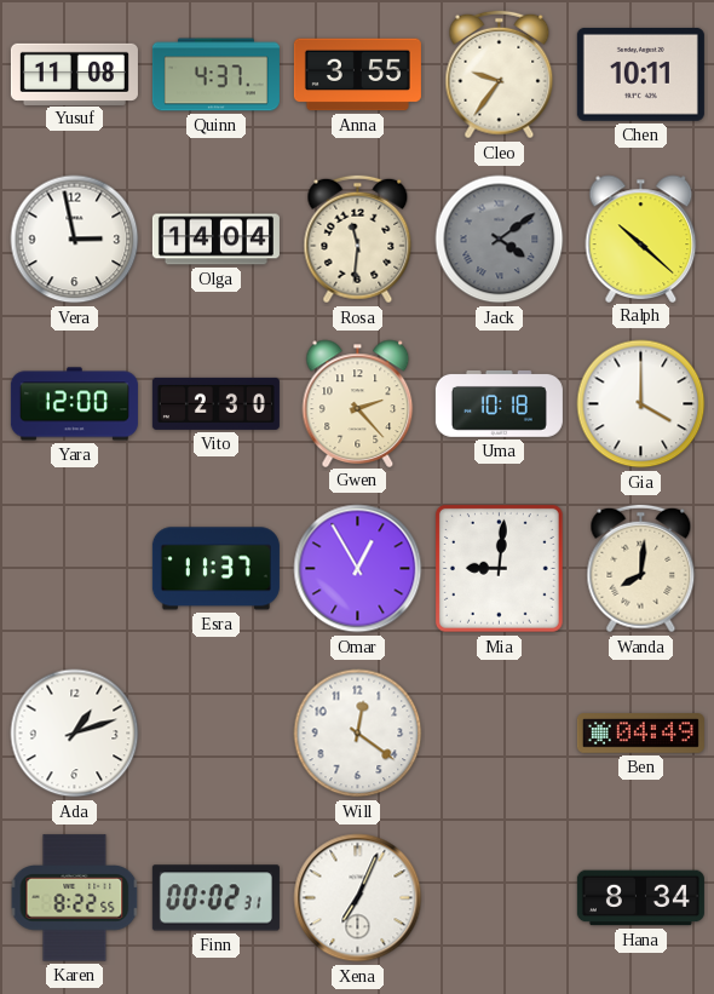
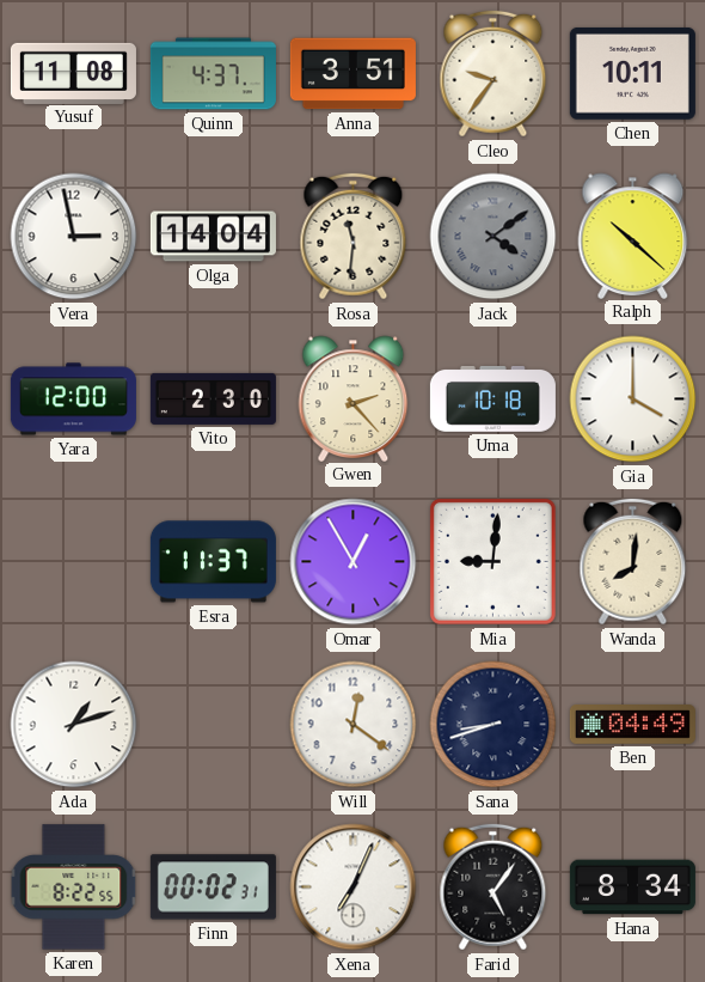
Anna: 3:55 -> 3:51
Sana: none -> 8:42
Farid: none -> 5:06
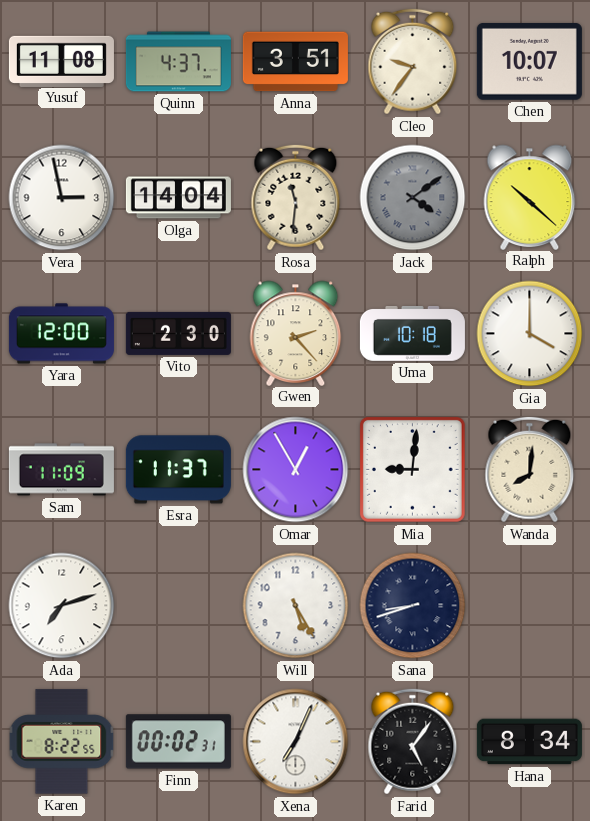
Chen: 10:11 -> 10:07
Sam: none -> 11:09
Ada: 1:12 -> 7:12
Will: 12:21 -> 5:25
Ben: 04:49 -> none
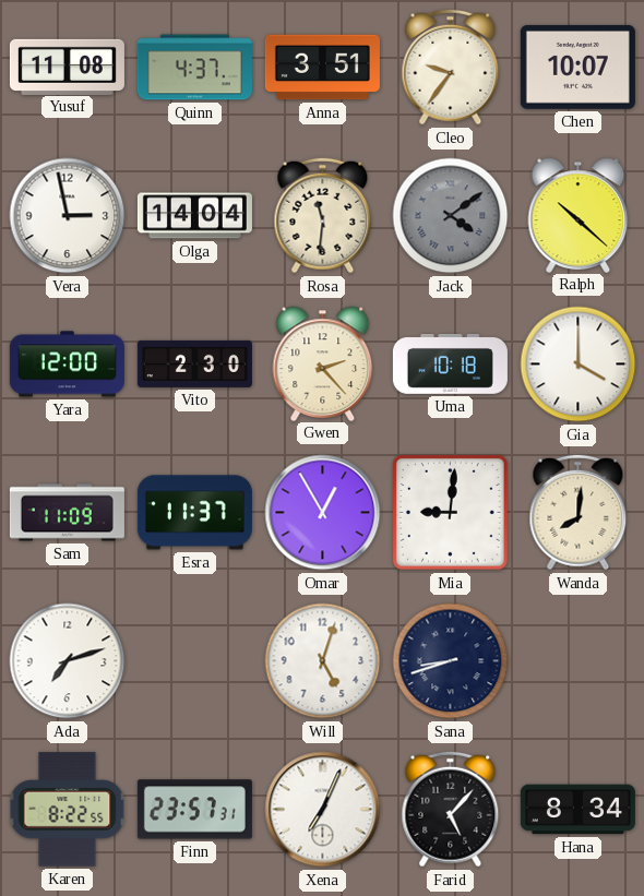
Will: 5:25 -> 5:03
Finn: 00:02 -> 23:57
Farid: 5:06 -> 5:07
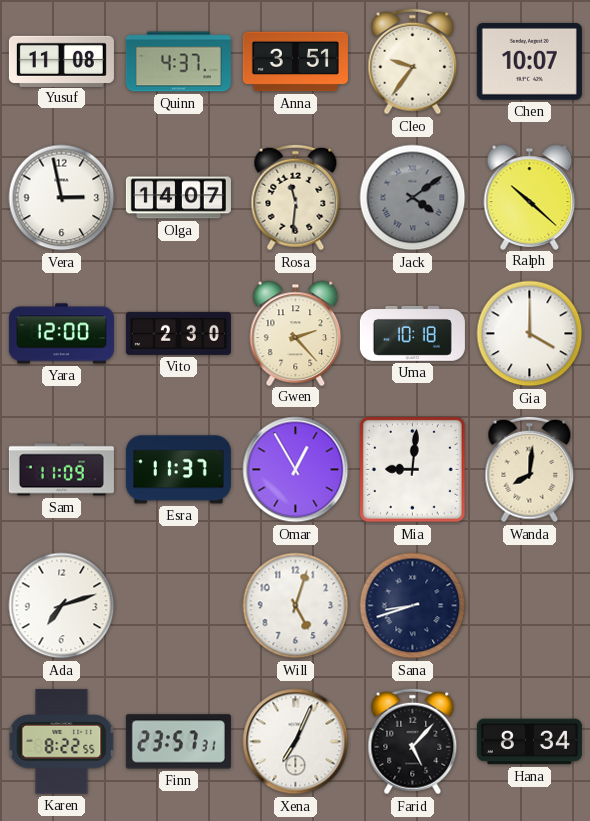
Olga: 14:04 -> 14:07
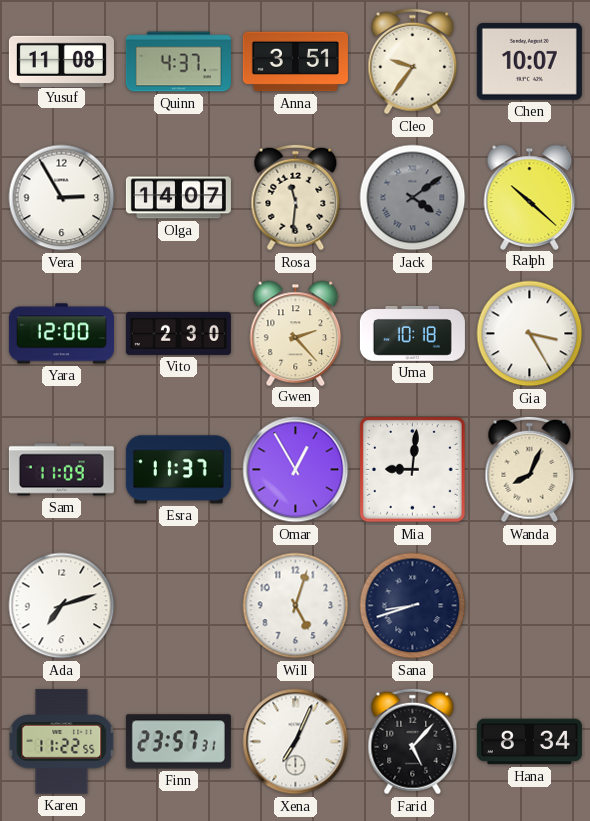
Vera: 2:58 -> 2:55
Gia: 4:00 -> 3:25
Wanda: 8:01 -> 8:04
Karen: 8:22 -> 11:22
